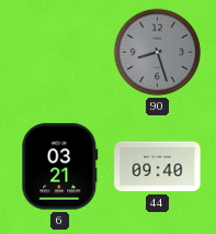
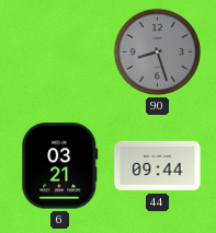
44: 09:40 -> 09:44
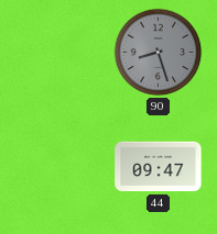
6: 03:21 -> none
44: 09:44 -> 09:47
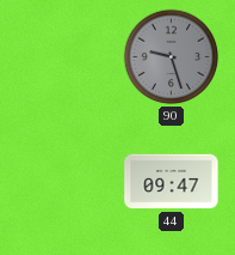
90: 8:27 -> 9:27
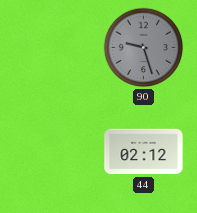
44: 09:47 -> 02:12
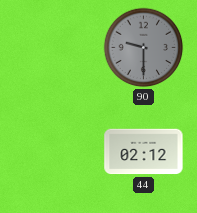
90: 9:27 -> 9:30
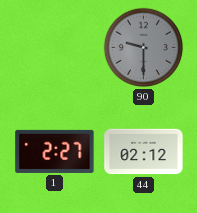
1: none -> 2:27
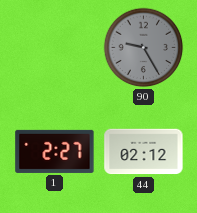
90: 9:30 -> 9:25
